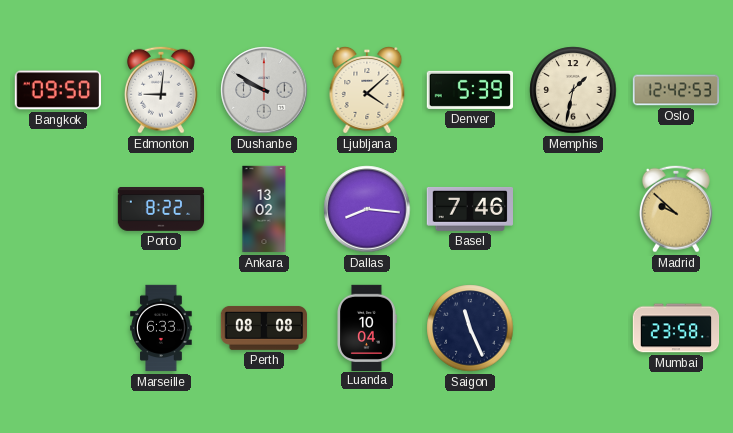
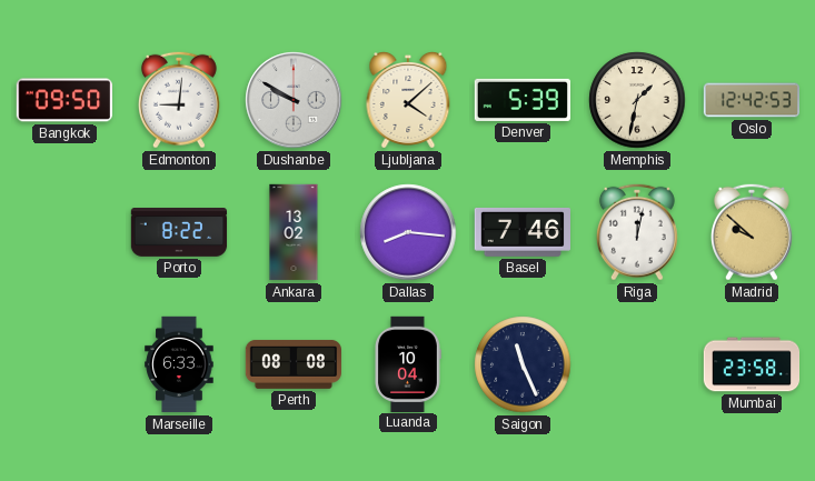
Riga: none -> 12:02
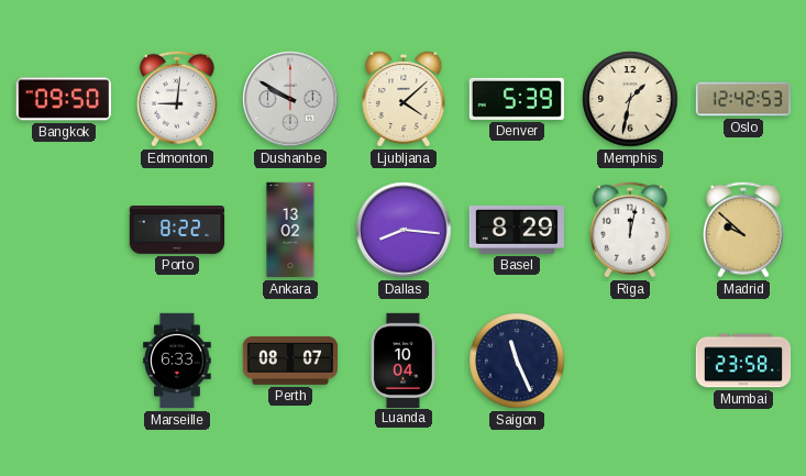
Basel: 7:46 -> 8:29
Perth: 08:08 -> 08:07
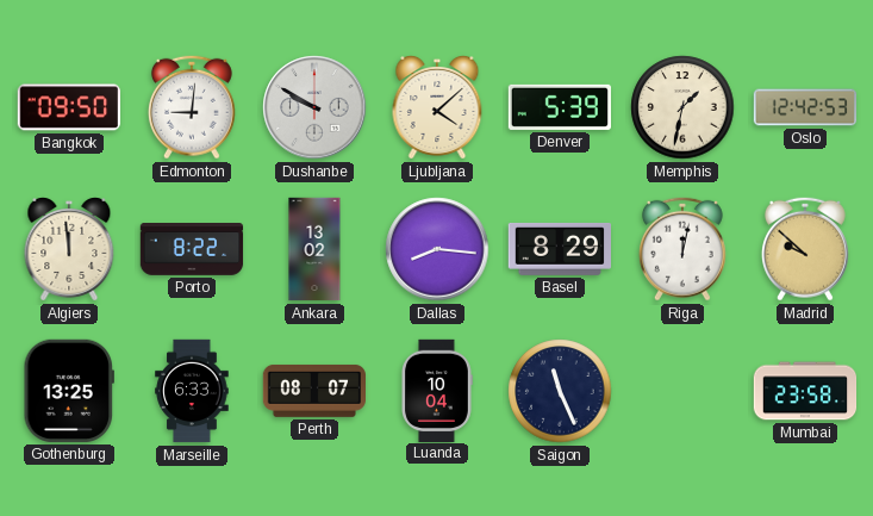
Algiers: none -> 11:59
Gothenburg: none -> 13:25
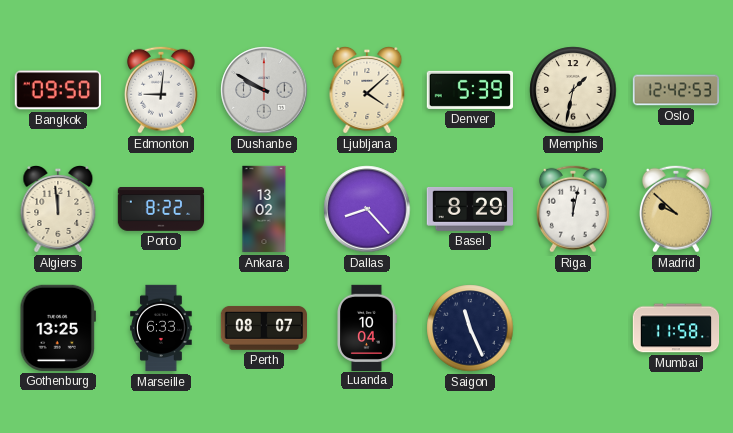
Dallas: 8:16 -> 8:23
Mumbai: 23:58 -> 11:58
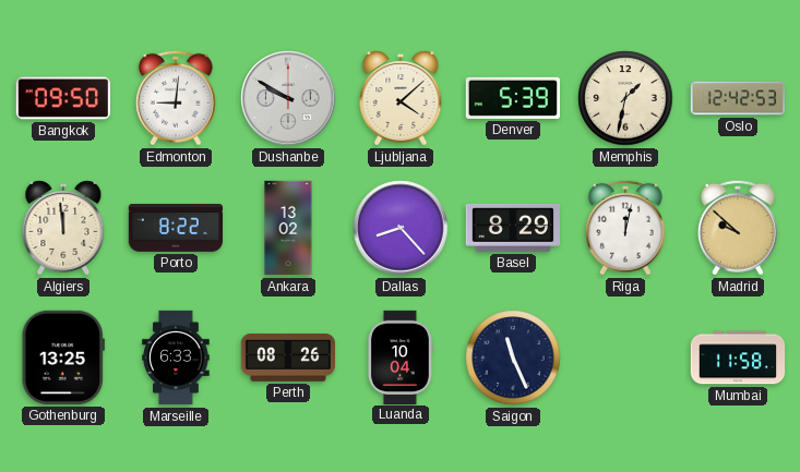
Perth: 08:07 -> 08:26
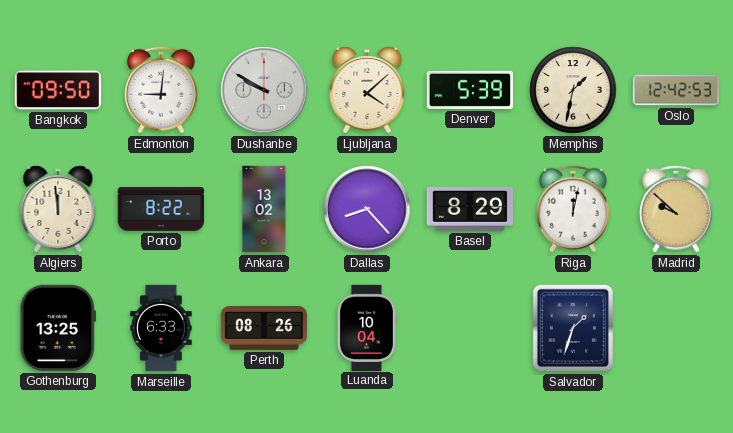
Saigon: 11:26 -> none
Salvador: none -> 1:33
Mumbai: 11:58 -> none
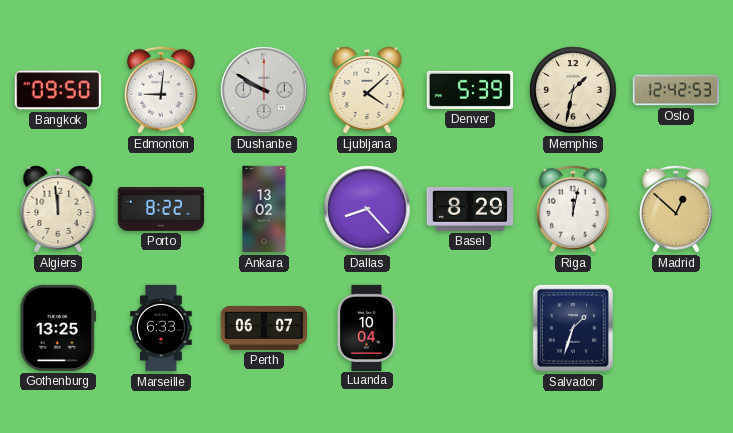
Madrid: 9:52 -> 12:52
Perth: 08:26 -> 06:07
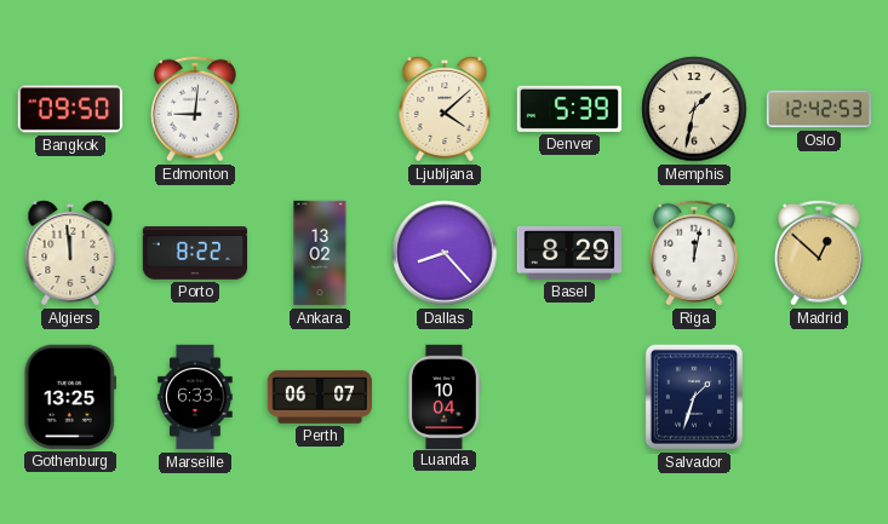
Dushanbe: 9:50 -> none
